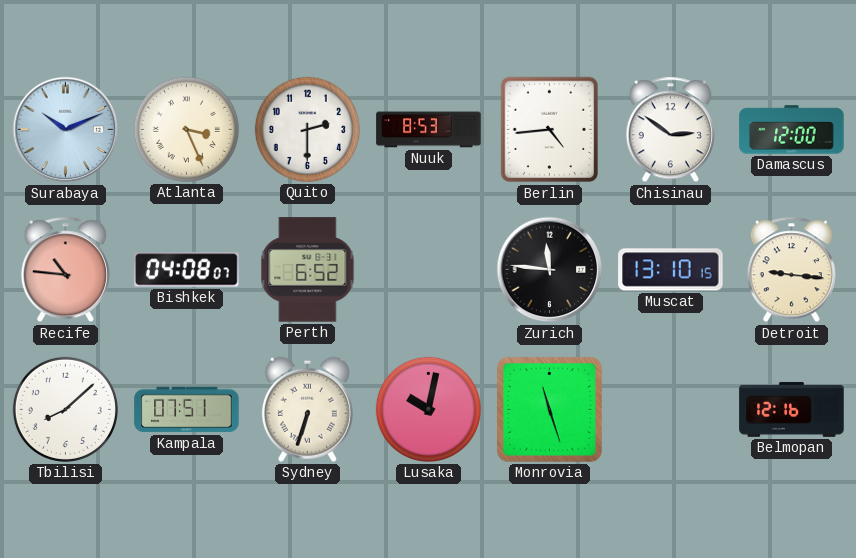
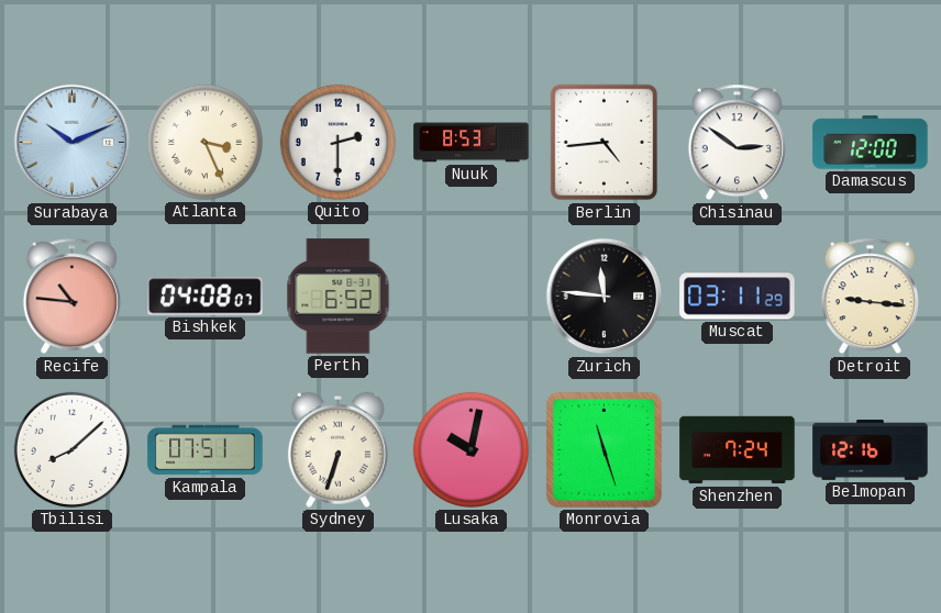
Muscat: 13:10 -> 03:11
Shenzhen: none -> 7:24
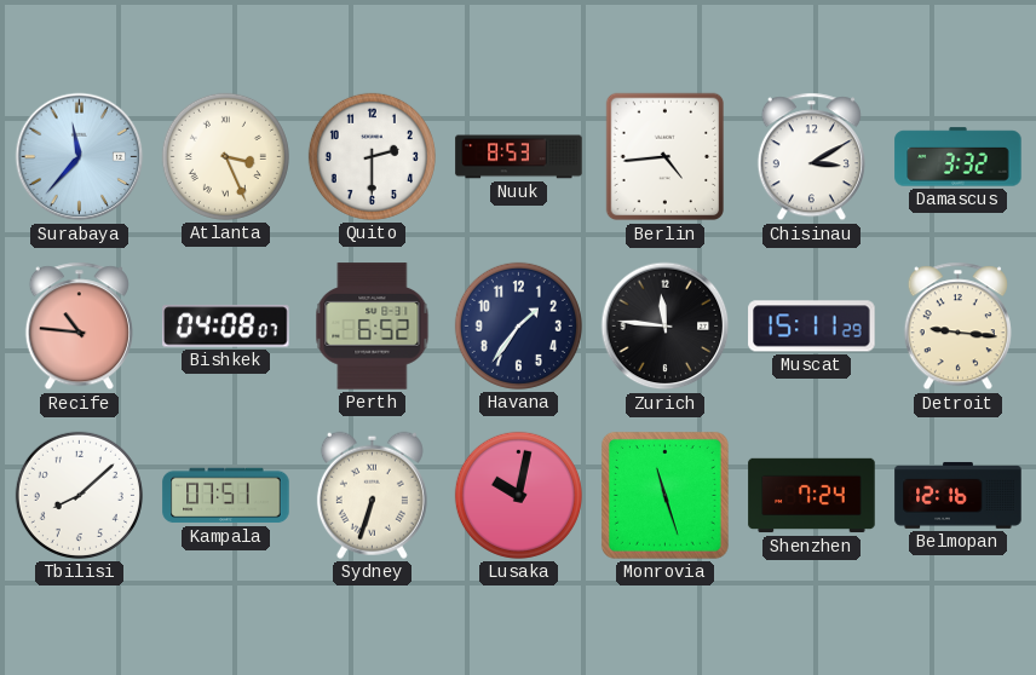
Surabaya: 10:11 -> 11:37
Chisinau: 2:51 -> 3:10
Damascus: 12:00 -> 3:32
Havana: none -> 1:36
Muscat: 03:11 -> 15:11
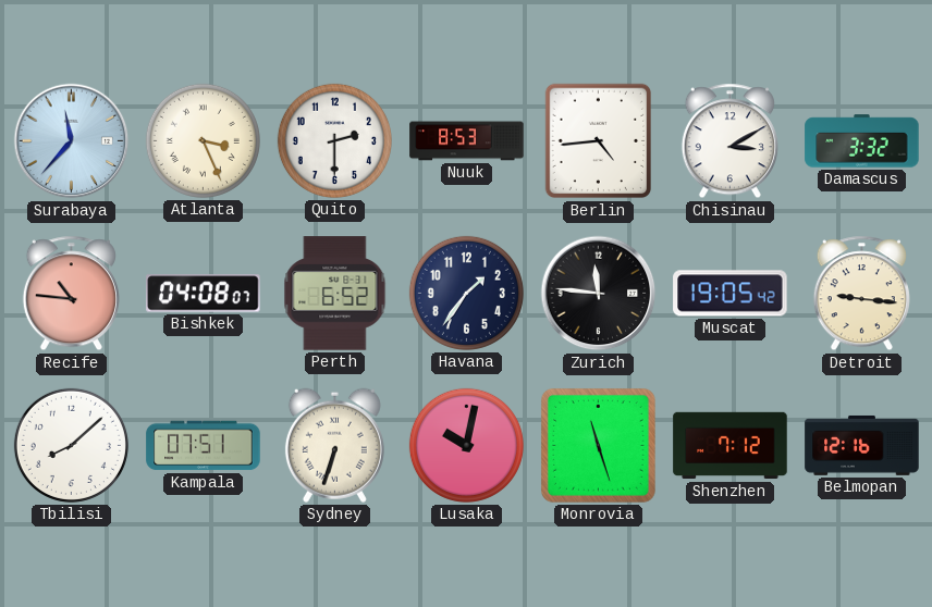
Muscat: 15:11 -> 19:05
Shenzhen: 7:24 -> 7:12
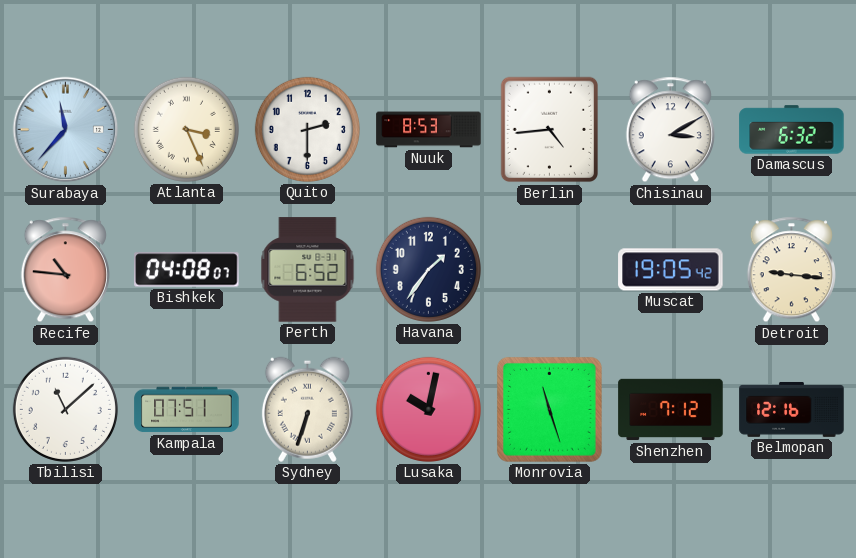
Damascus: 3:32 -> 6:32
Zurich: 11:46 -> none
Tbilisi: 8:08 -> 11:08
